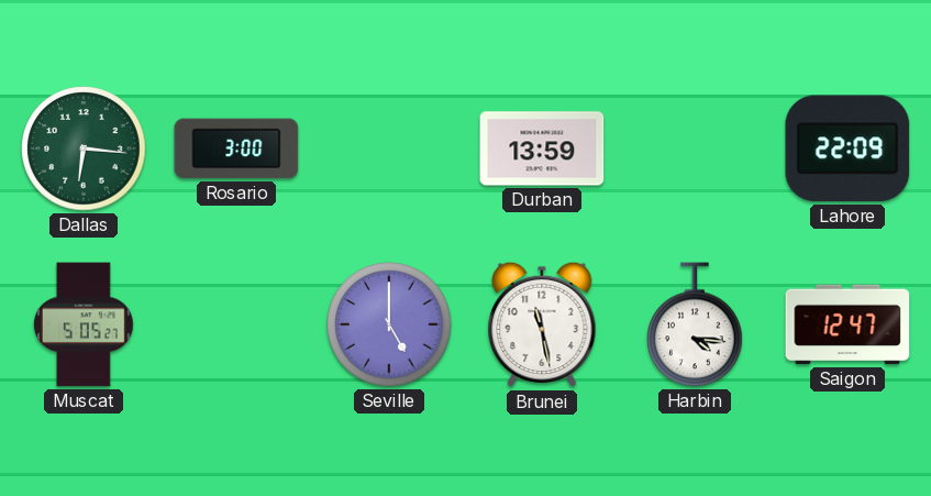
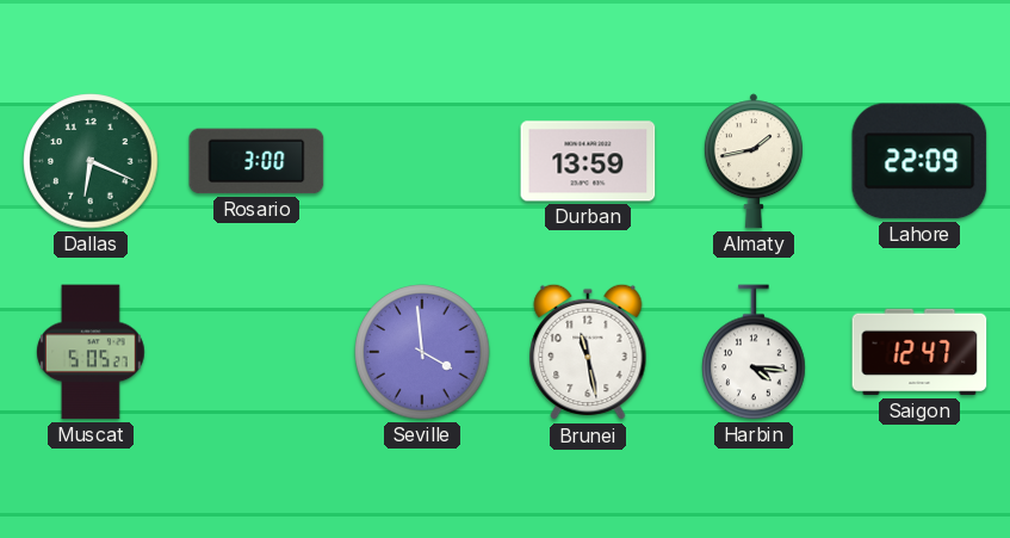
Dallas: 6:16 -> 6:19
Almaty: none -> 1:43
Seville: 5:00 -> 3:59
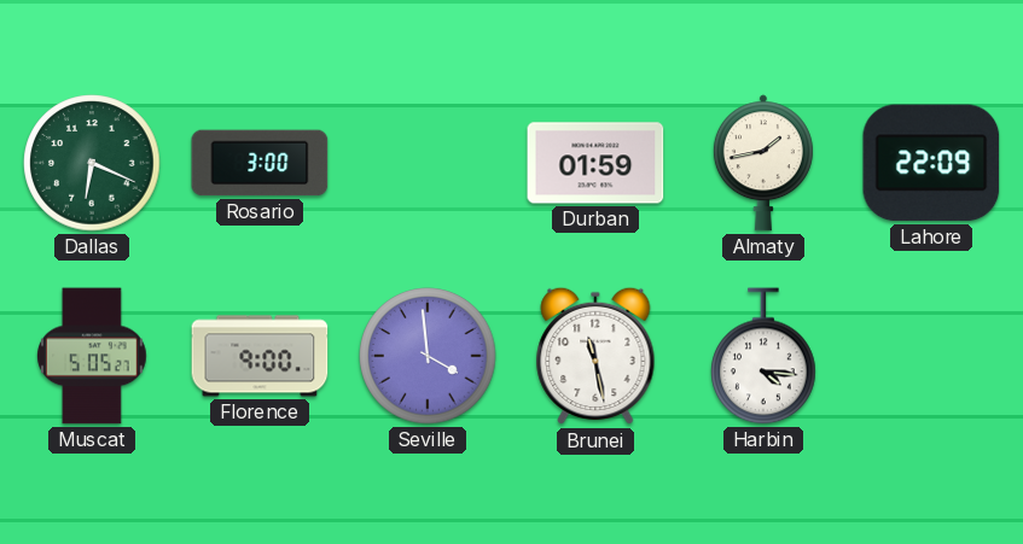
Durban: 13:59 -> 01:59
Florence: none -> 9:00
Saigon: 12:47 -> none
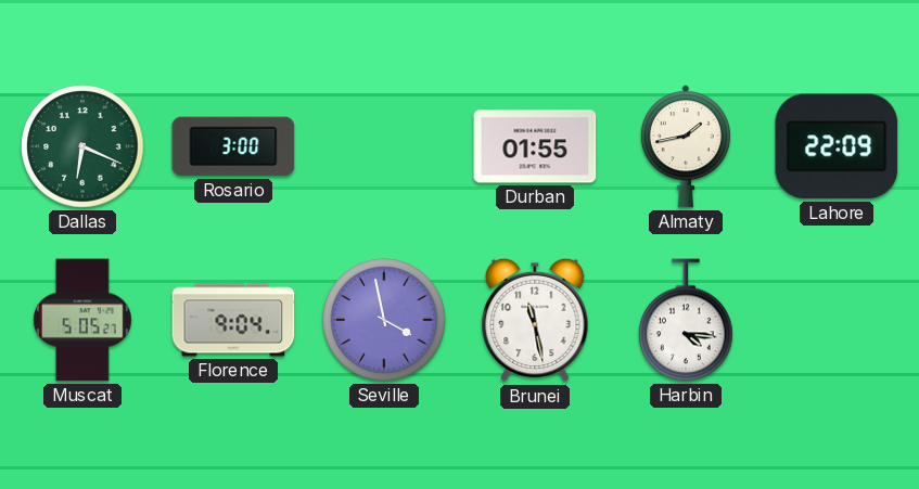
Durban: 01:59 -> 01:55
Florence: 9:00 -> 9:04
Seville: 3:59 -> 3:58
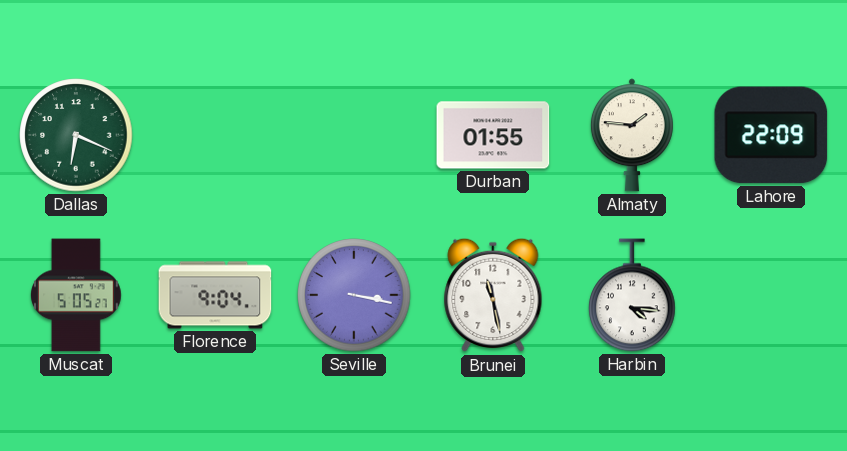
Rosario: 3:00 -> none
Almaty: 1:43 -> 1:46
Seville: 3:58 -> 3:17
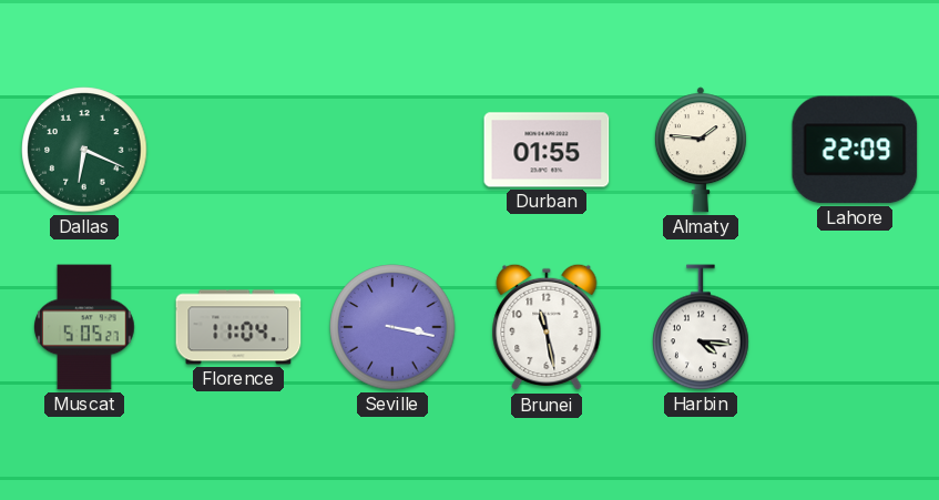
Florence: 9:04 -> 11:04
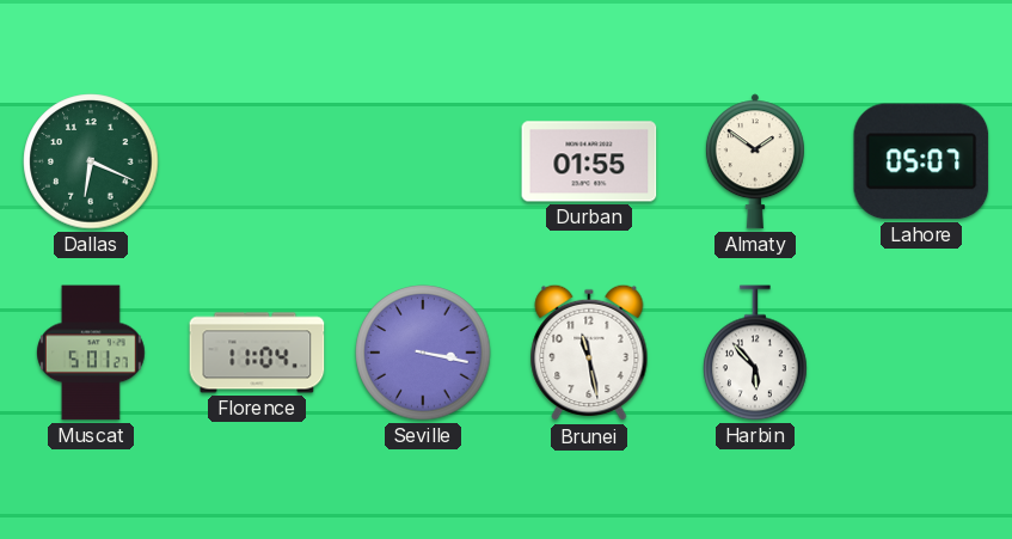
Almaty: 1:46 -> 1:51
Lahore: 22:09 -> 05:07
Muscat: 5:05 -> 5:01
Harbin: 4:16 -> 5:53
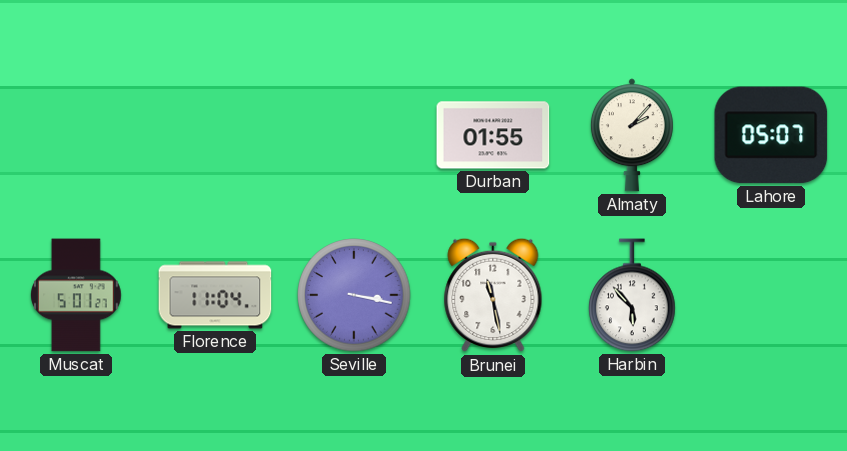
Dallas: 6:19 -> none
Almaty: 1:51 -> 2:07
